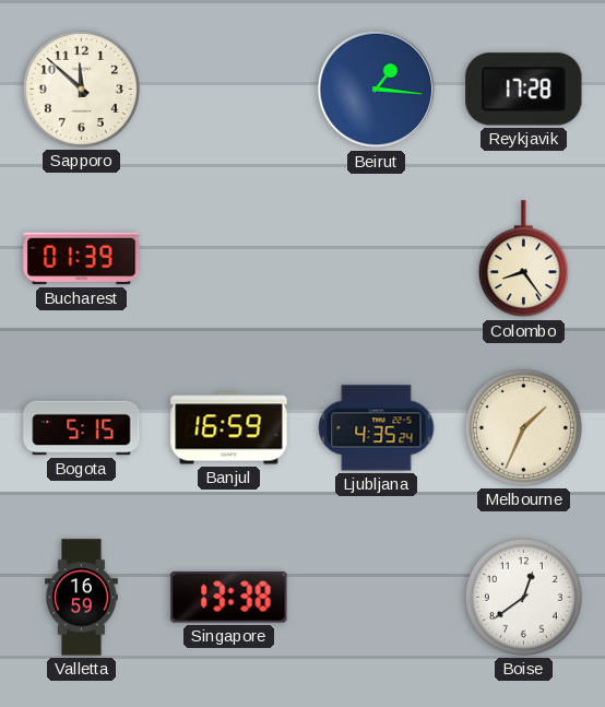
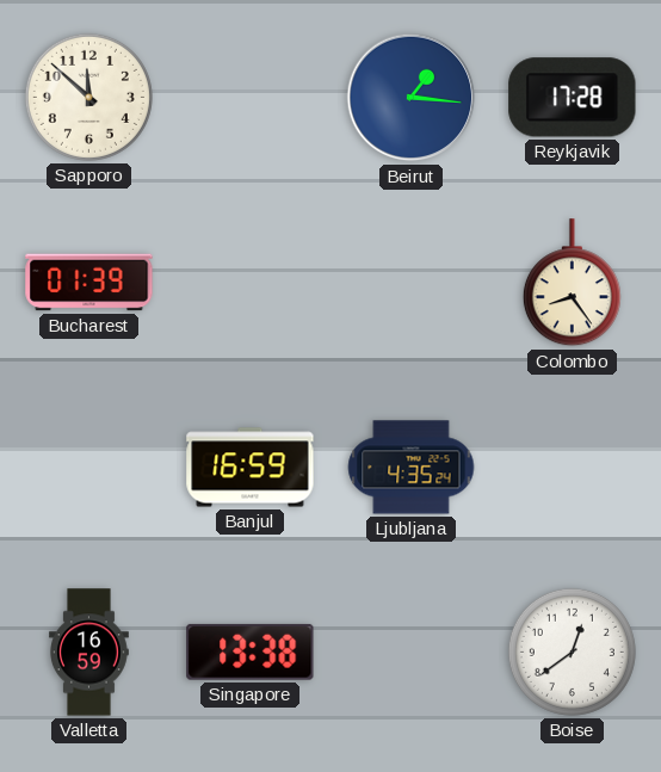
Bogota: 5:15 -> none
Melbourne: 1:34 -> none
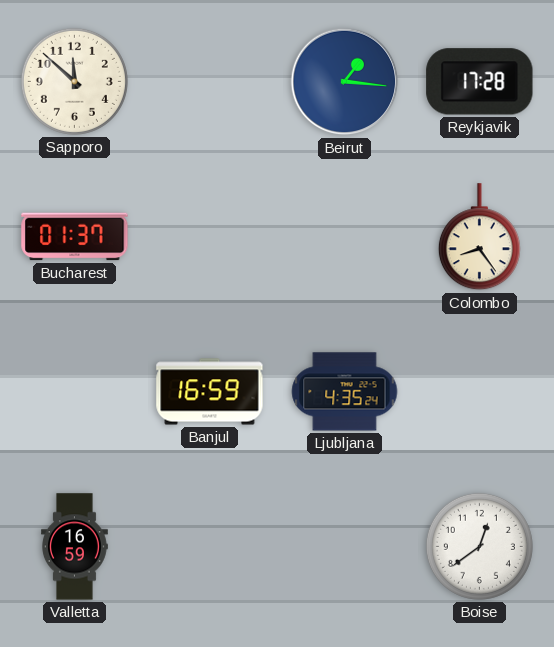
Bucharest: 01:39 -> 01:37
Singapore: 13:38 -> none
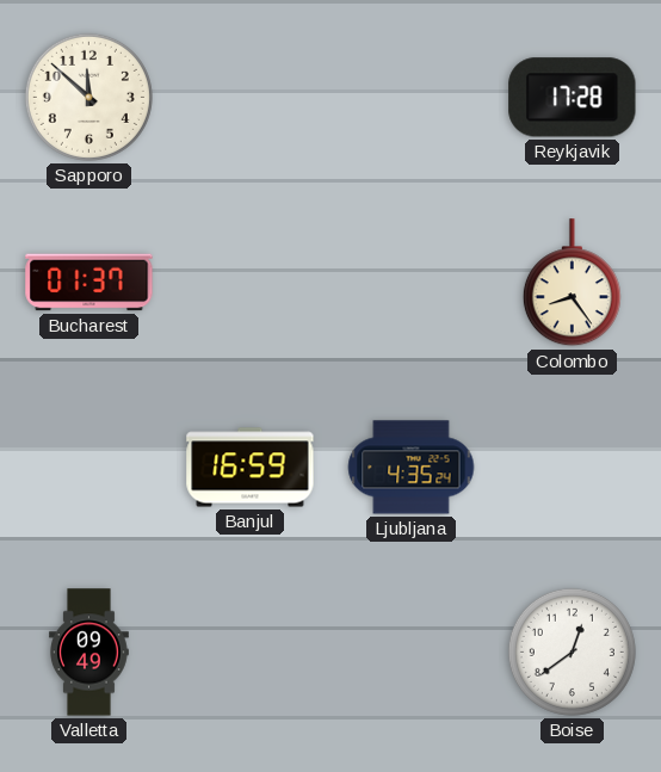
Beirut: 1:16 -> none
Valletta: 16:59 -> 09:49
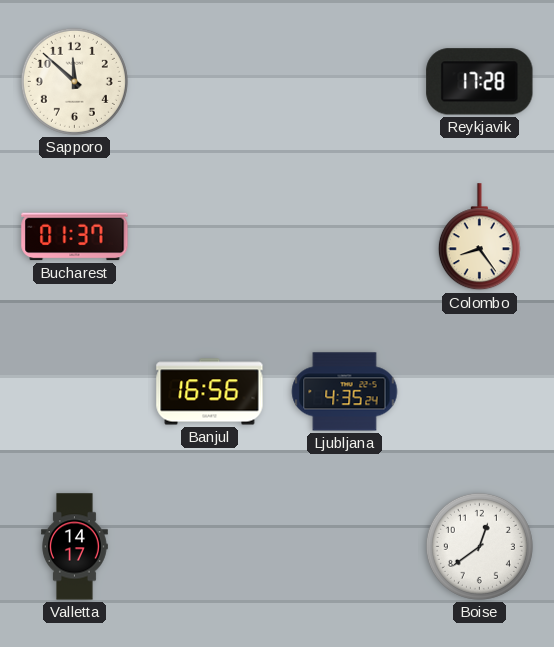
Banjul: 16:59 -> 16:56
Valletta: 09:49 -> 14:17
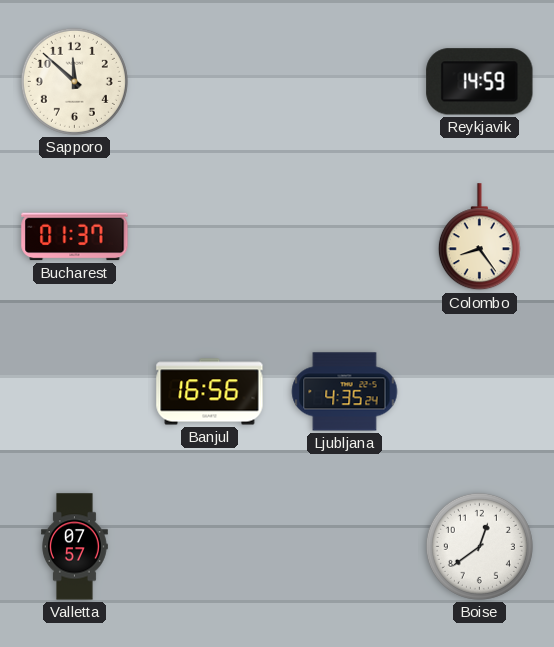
Reykjavik: 17:28 -> 14:59
Valletta: 14:17 -> 07:57
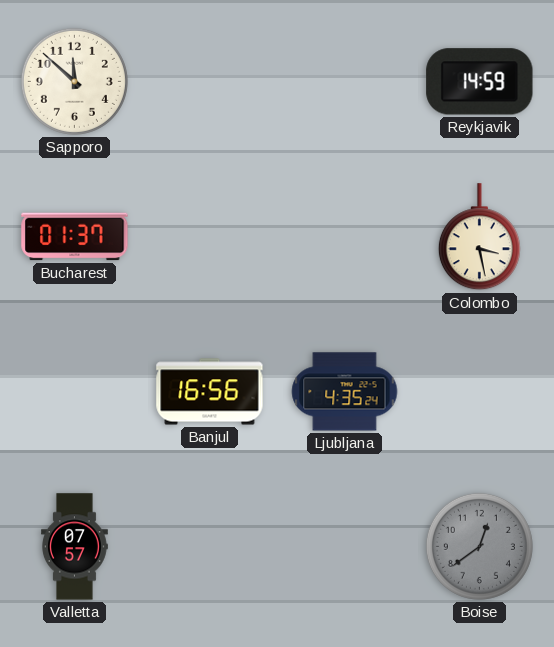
Colombo: 8:24 -> 3:28
Boise dial: white -> grey
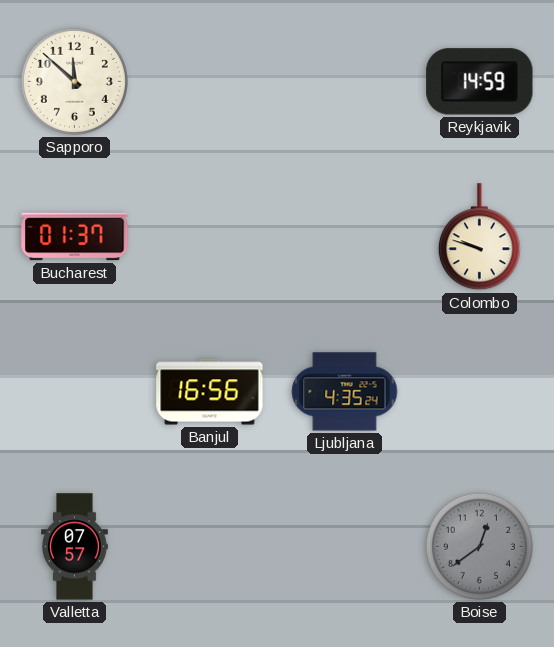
Colombo: 3:28 -> 9:48
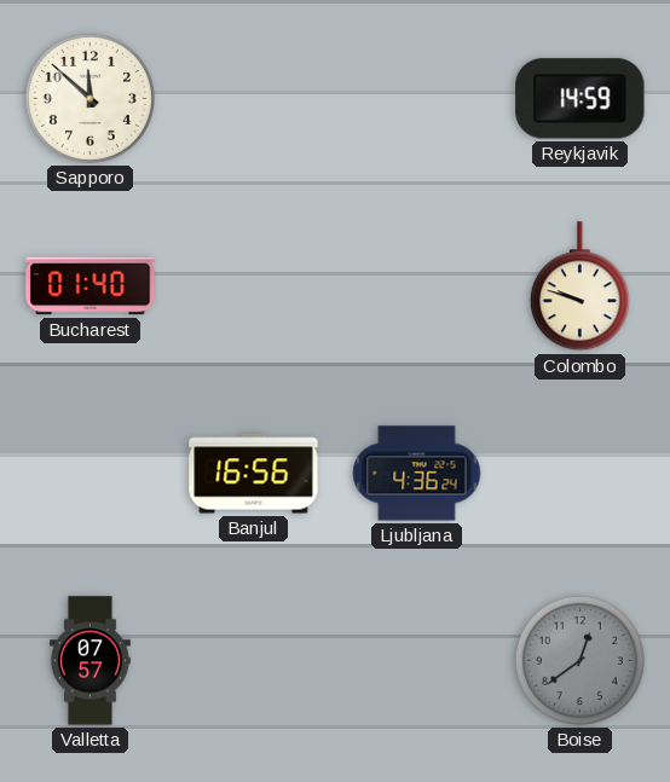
Bucharest: 01:37 -> 01:40
Ljubljana: 4:35 -> 4:36
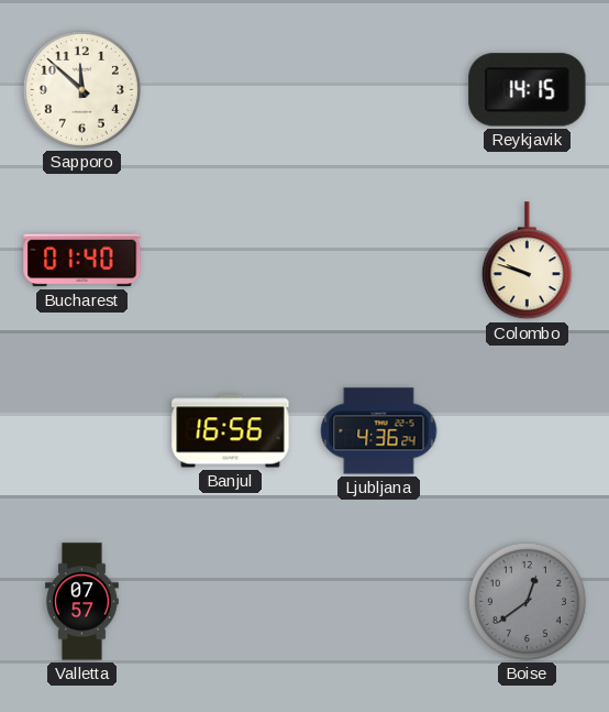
Reykjavik: 14:59 -> 14:15
